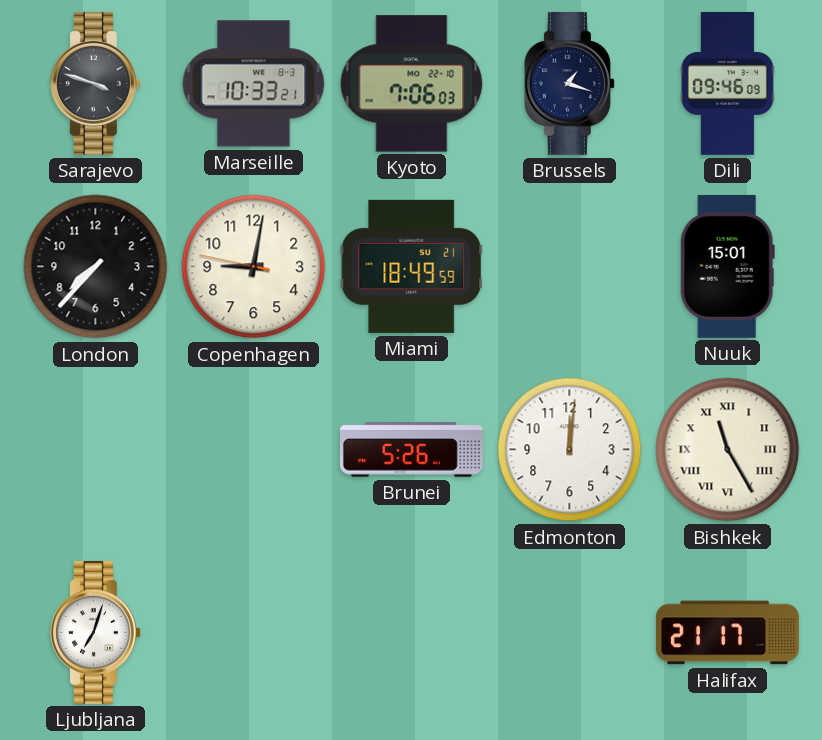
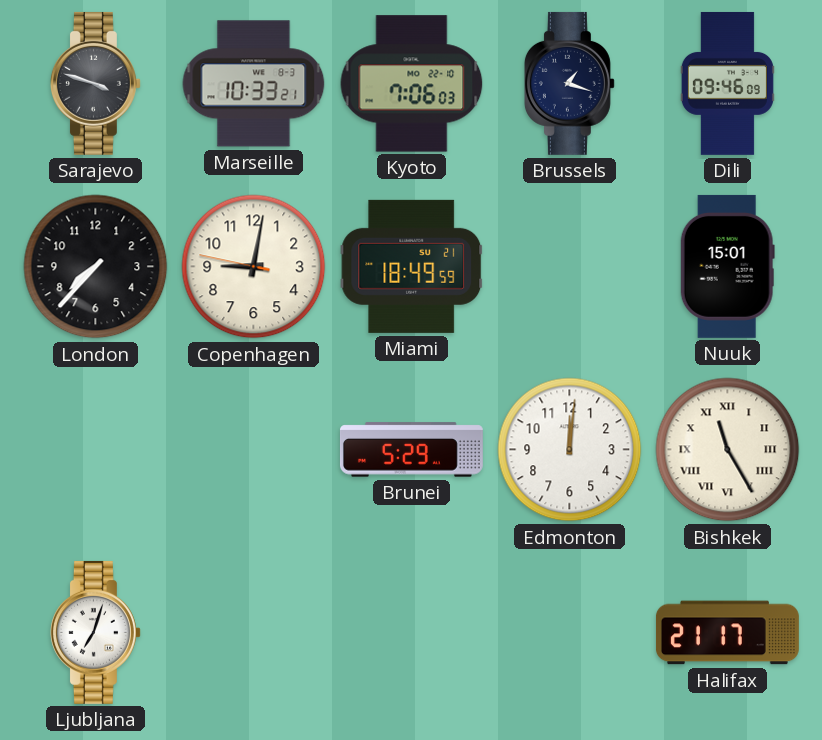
Brunei: 5:26 -> 5:29
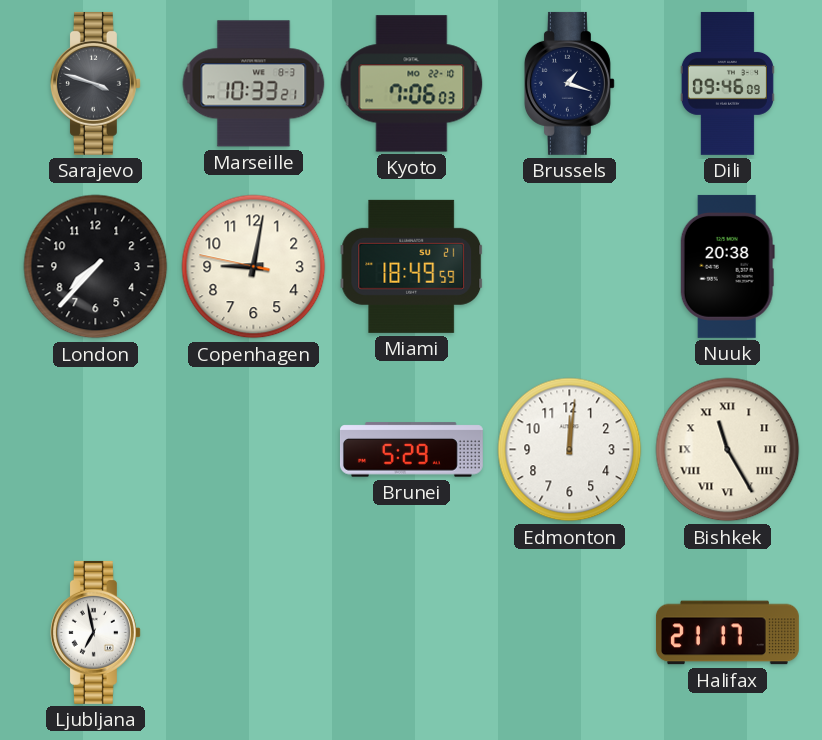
Nuuk: 15:01 -> 20:38
Ljubljana: 7:03 -> 6:58
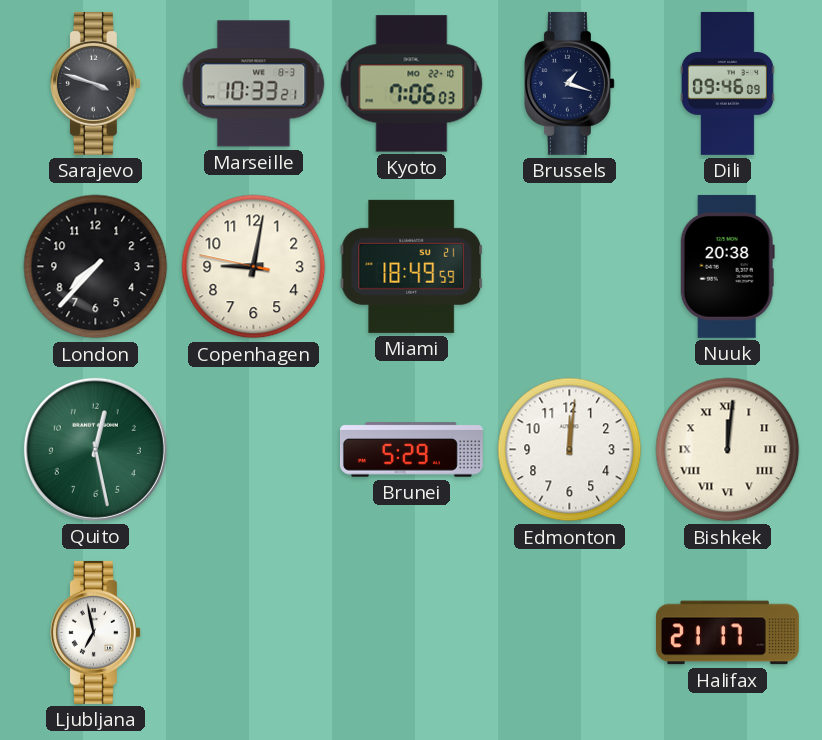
Quito: none -> 12:28
Bishkek: 11:25 -> 12:01
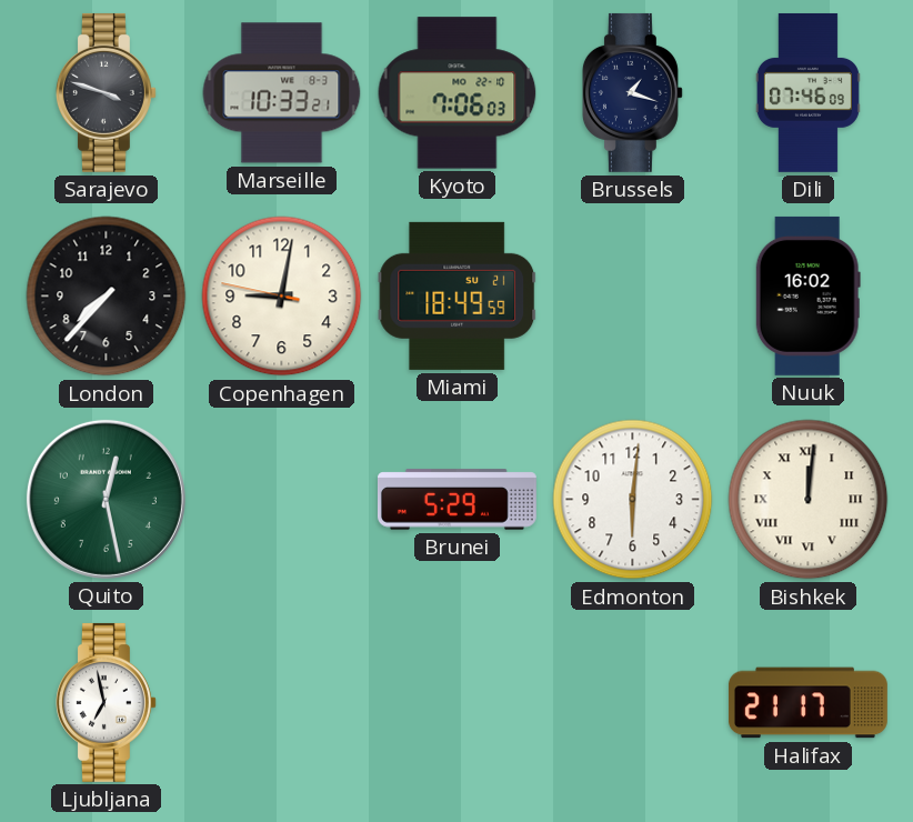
Dili: 09:46 -> 07:46
Nuuk: 20:38 -> 16:02
Edmonton: 12:01 -> 6:01
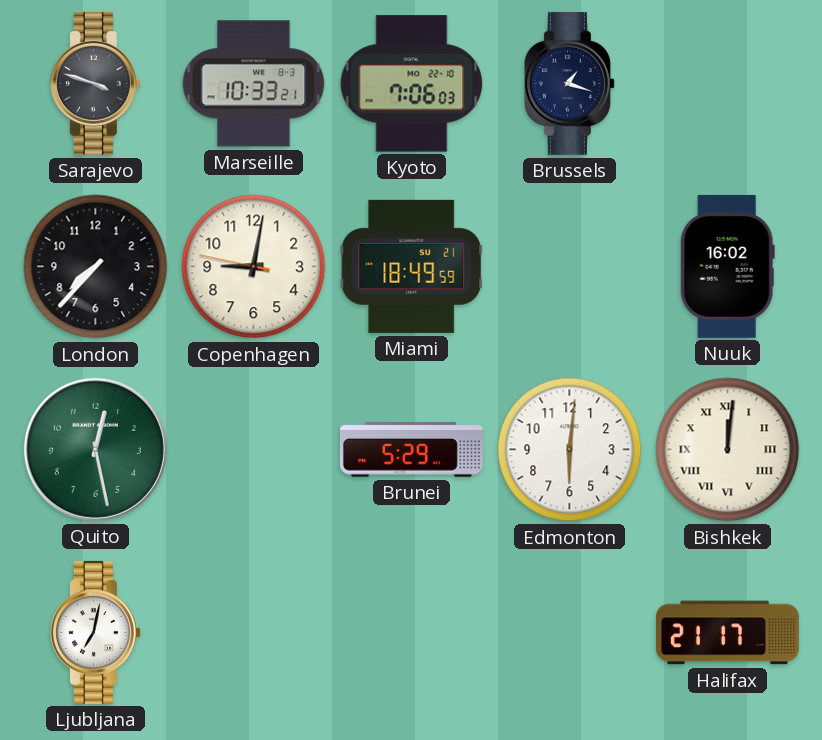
Dili: 07:46 -> none
Ljubljana: 6:58 -> 7:02
